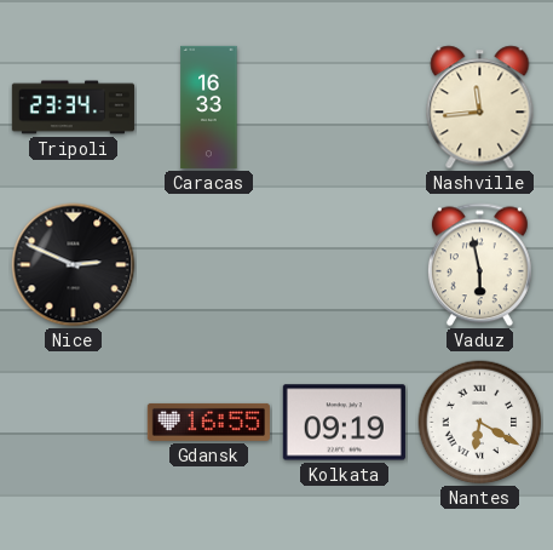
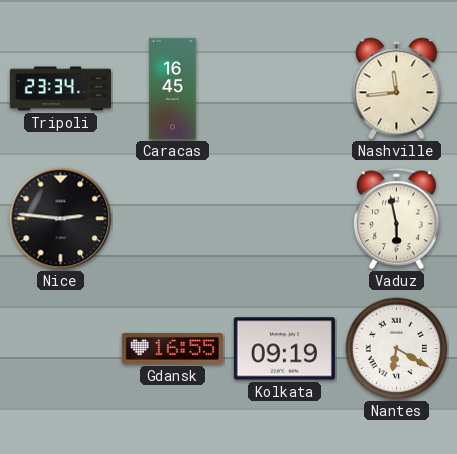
Caracas: 16:33 -> 16:45
Nice: 2:49 -> 2:46
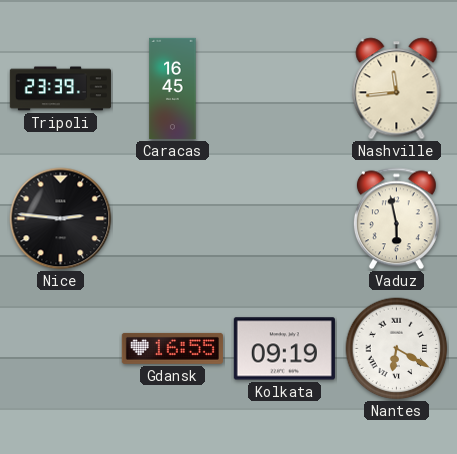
Tripoli: 23:34 -> 23:39
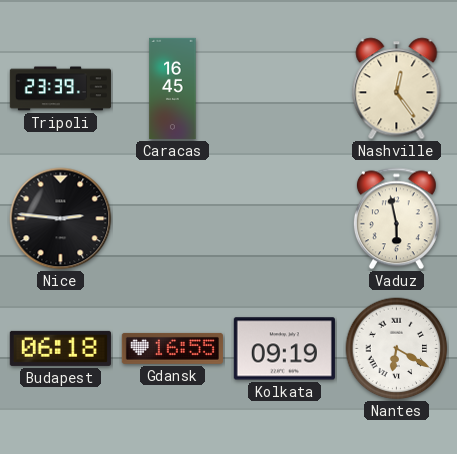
Nashville: 11:44 -> 12:24
Budapest: none -> 06:18
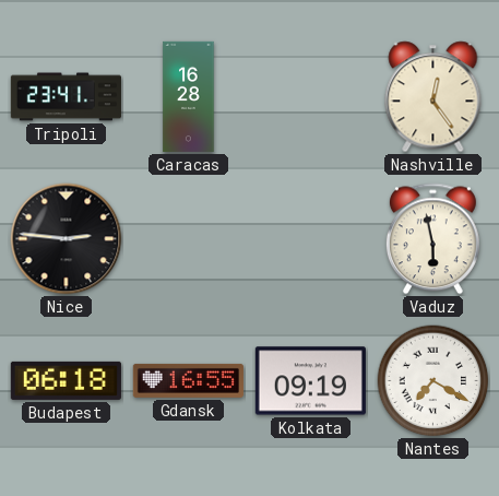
Tripoli: 23:39 -> 23:41
Caracas: 16:45 -> 16:28
Nantes: 6:20 -> 7:20
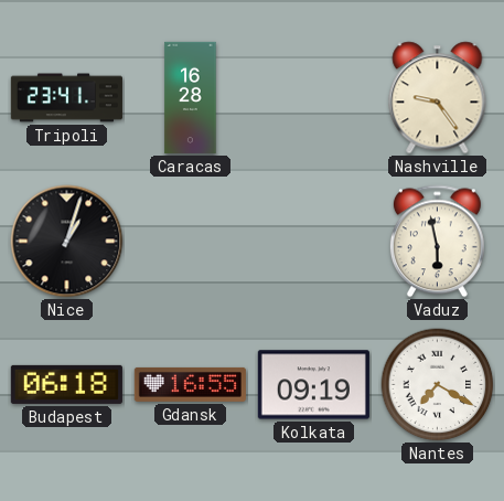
Nashville: 12:24 -> 9:24
Nice: 2:46 -> 1:03
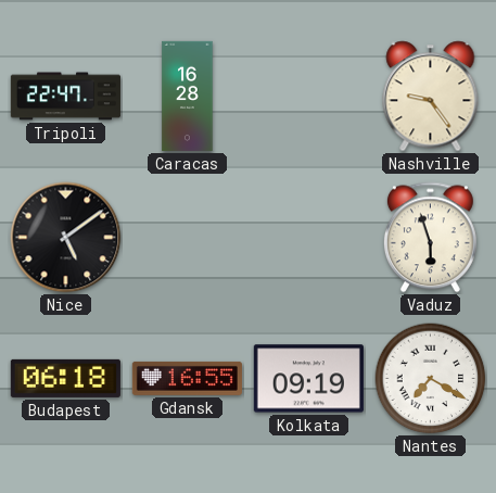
Tripoli: 23:41 -> 22:47
Nice: 1:03 -> 5:09
Vaduz: 5:58 -> 5:57
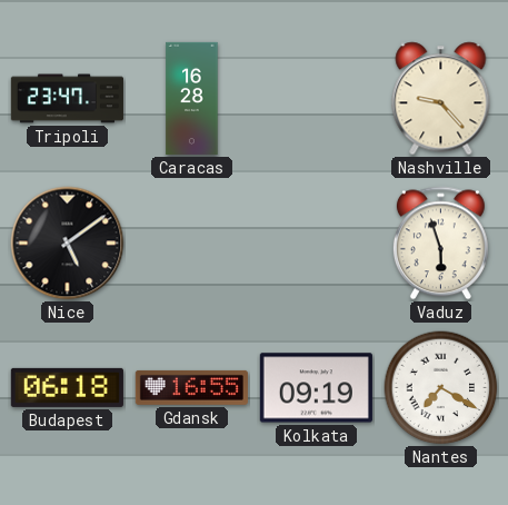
Tripoli: 22:47 -> 23:47
Nashville: 9:24 -> 9:23
